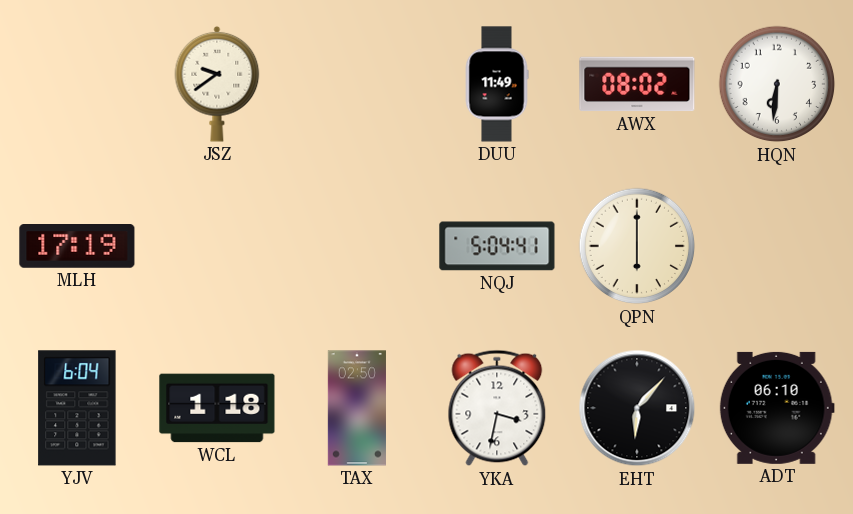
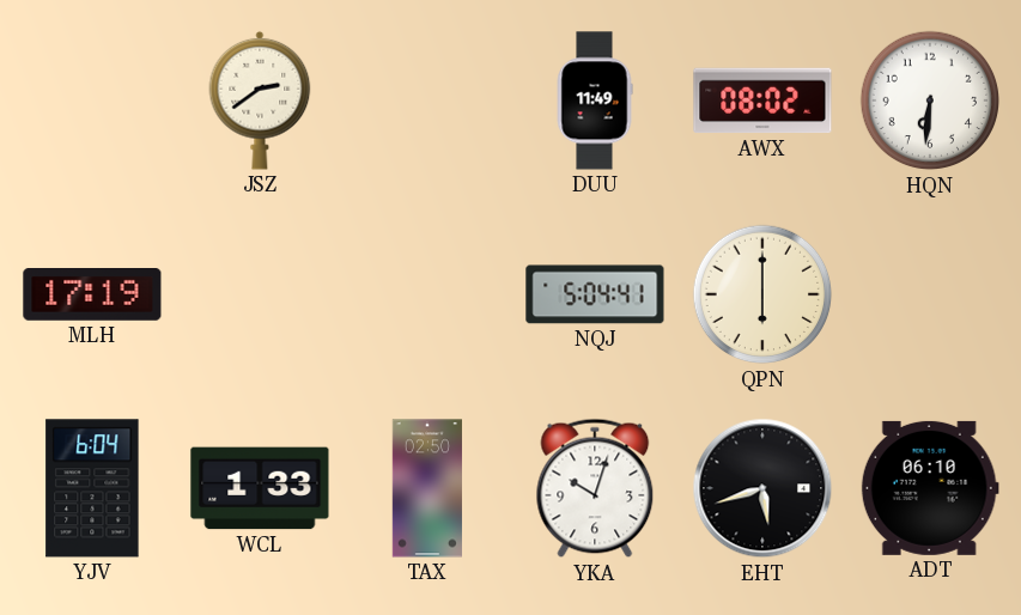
JSZ: 9:39 -> 2:39
WCL: 1:18 -> 1:33
YKA: 3:32 -> 10:03
EHT: 6:07 -> 5:42
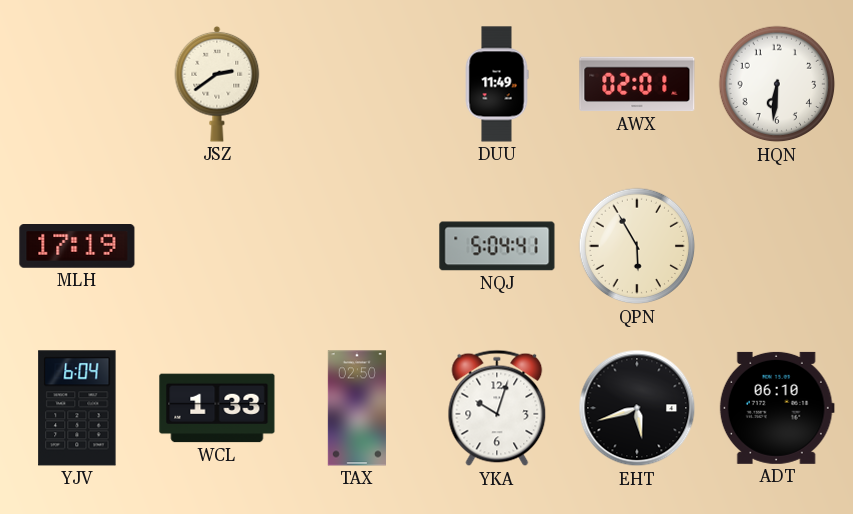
AWX: 08:02 -> 02:01
QPN: 6:00 -> 5:55
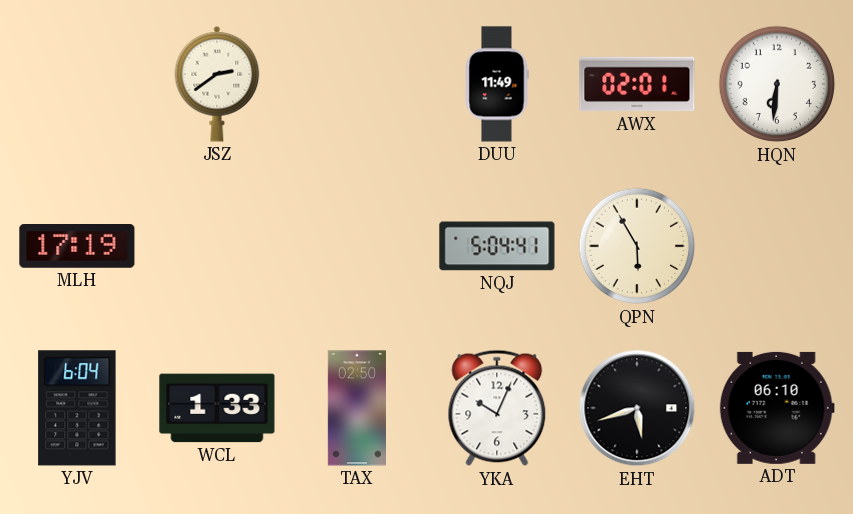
YKA: 10:03 -> 10:04
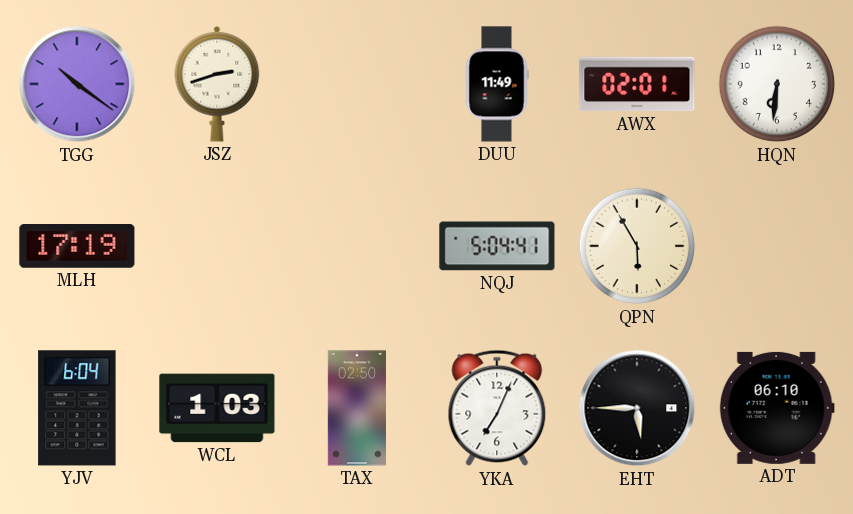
TGG: none -> 10:21
JSZ: 2:39 -> 2:42
WCL: 1:33 -> 1:03
YKA: 10:04 -> 7:04
EHT: 5:42 -> 5:45
